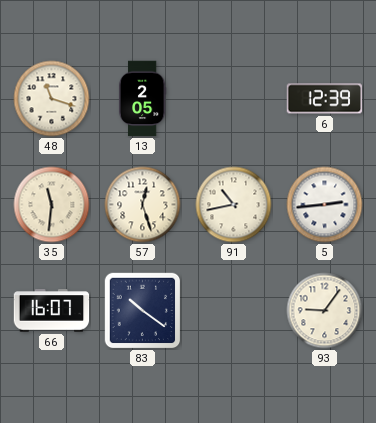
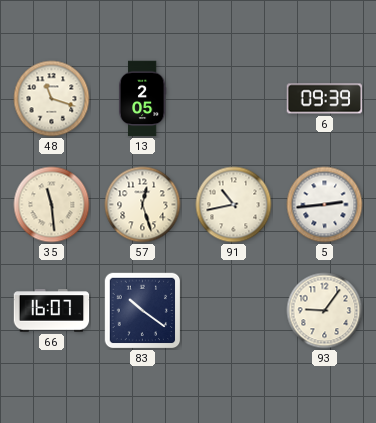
6: 12:39 -> 09:39
35: 11:31 -> 11:29
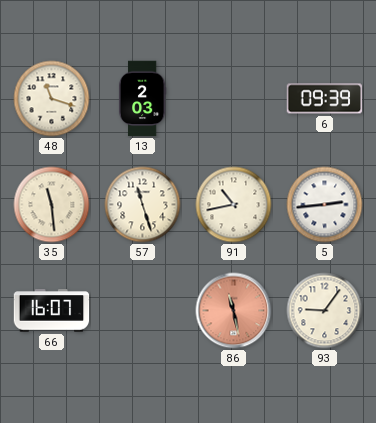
13: 2:05 -> 2:03
57: 12:27 -> 11:27
83: 10:21 -> none
86: none -> 11:28
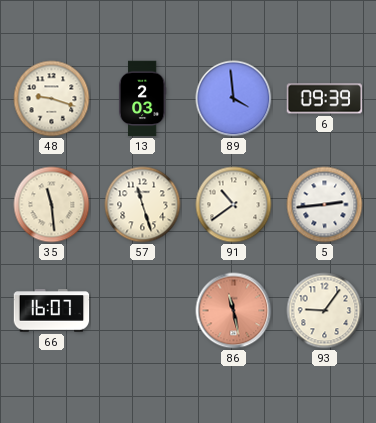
48: 11:18 -> 9:18
89: none -> 3:59
91: 10:43 -> 10:39
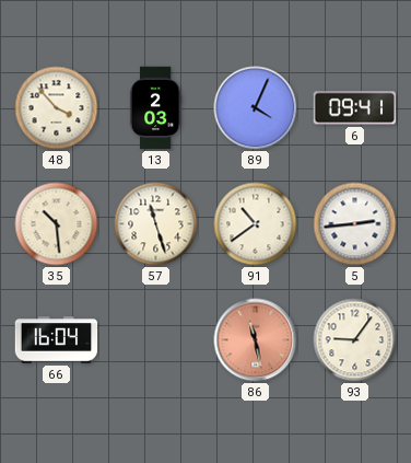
48: 9:18 -> 3:53
89: 3:59 -> 4:04
6: 09:39 -> 09:41
35: 11:29 -> 10:29
66: 16:07 -> 16:04
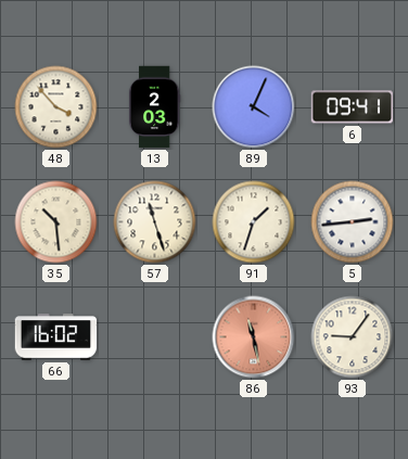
91: 10:39 -> 1:33
66: 16:04 -> 16:02
